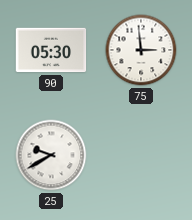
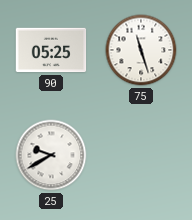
90: 05:30 -> 05:25
75: 2:59 -> 11:27
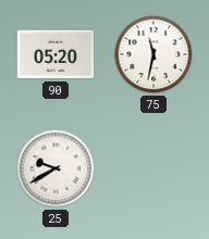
90: 05:25 -> 05:20
75: 11:27 -> 11:32
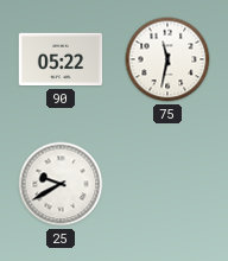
90: 05:20 -> 05:22
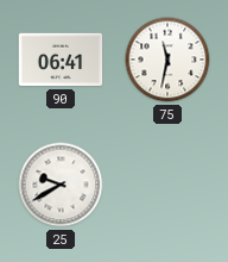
90: 05:22 -> 06:41
